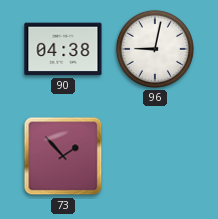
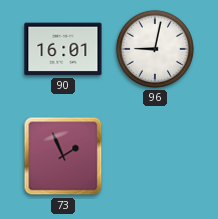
90: 04:38 -> 16:01
73: 1:53 -> 1:56
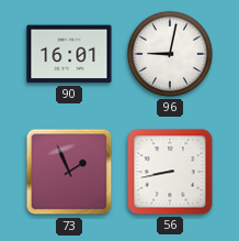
56: none -> 8:43
